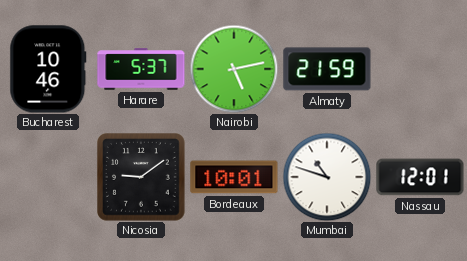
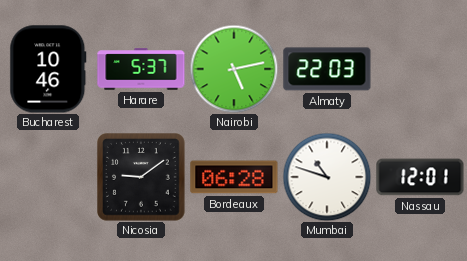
Almaty: 21:59 -> 22:03
Bordeaux: 10:01 -> 06:28
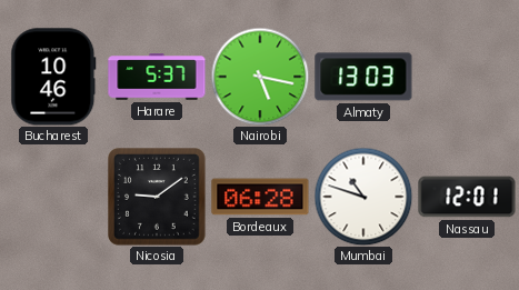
Nairobi: 5:13 -> 5:17
Almaty: 22:03 -> 13:03
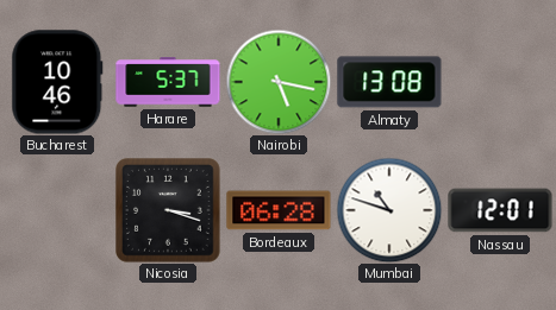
Almaty: 13:03 -> 13:08
Nicosia: 9:09 -> 3:18
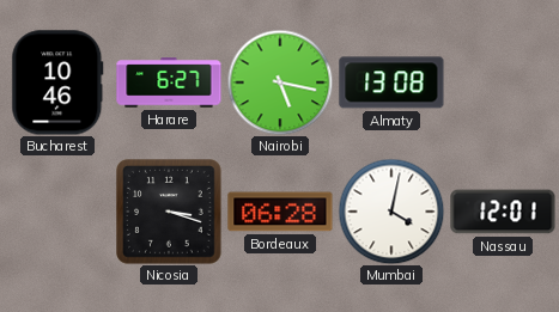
Harare: 5:37 -> 6:27
Mumbai: 10:48 -> 4:02
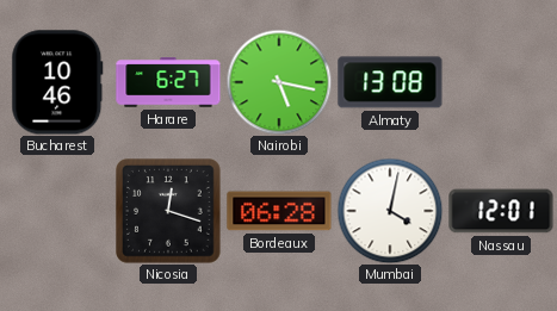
Nicosia: 3:18 -> 12:18
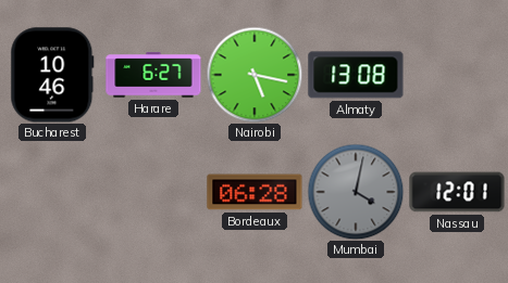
Nicosia: 12:18 -> none
Mumbai dial: white -> grey
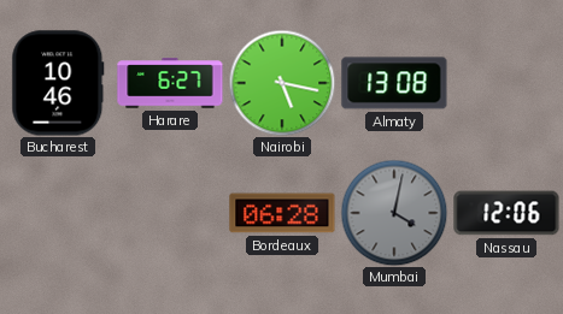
Nassau: 12:01 -> 12:06
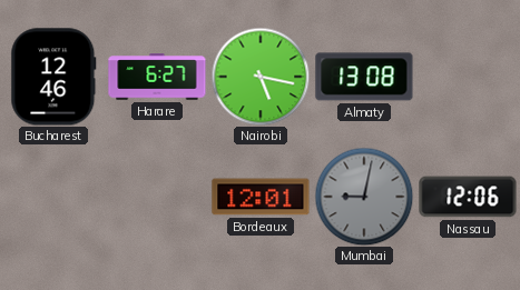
Bucharest: 10:46 -> 12:46
Bordeaux: 06:28 -> 12:01
Mumbai: 4:02 -> 9:02
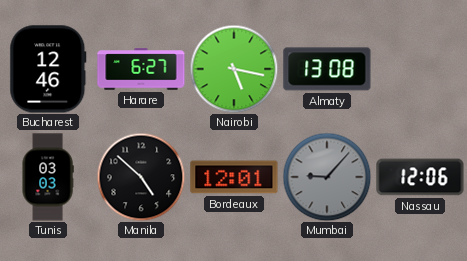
Tunis: none -> 03:03
Manila: none -> 4:52
Mumbai: 9:02 -> 9:07
